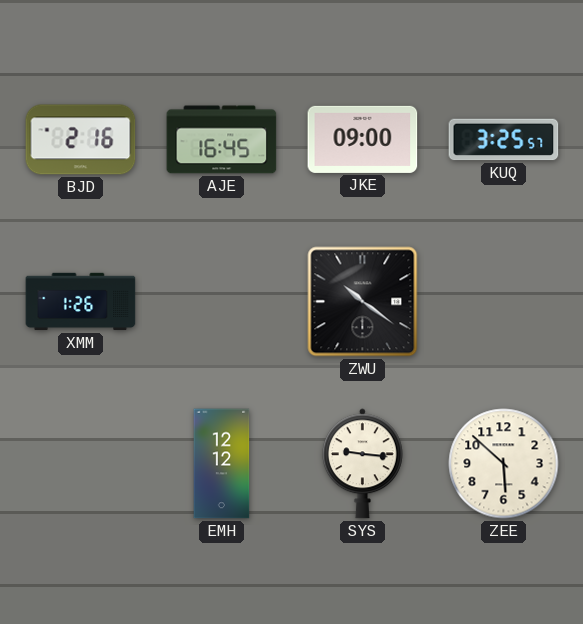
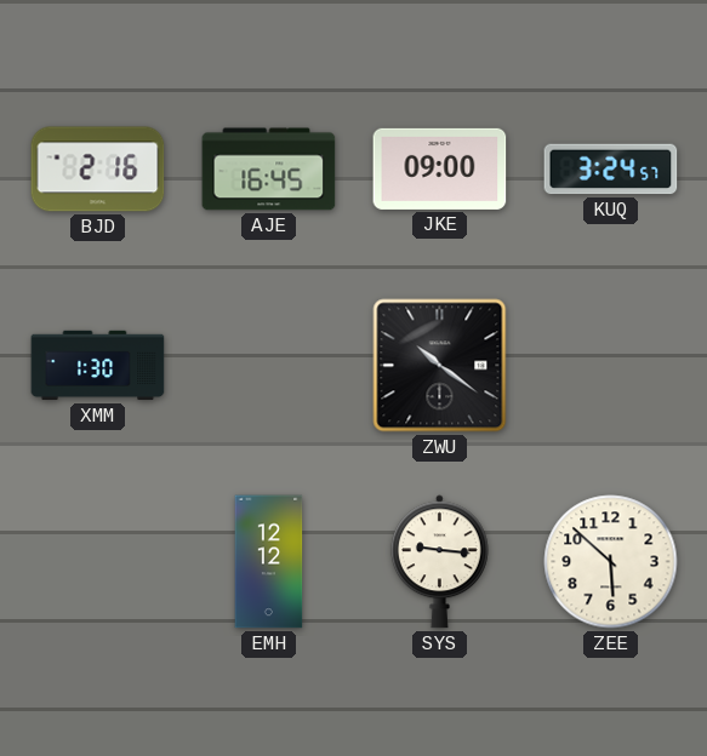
KUQ: 3:25 -> 3:24
XMM: 1:26 -> 1:30
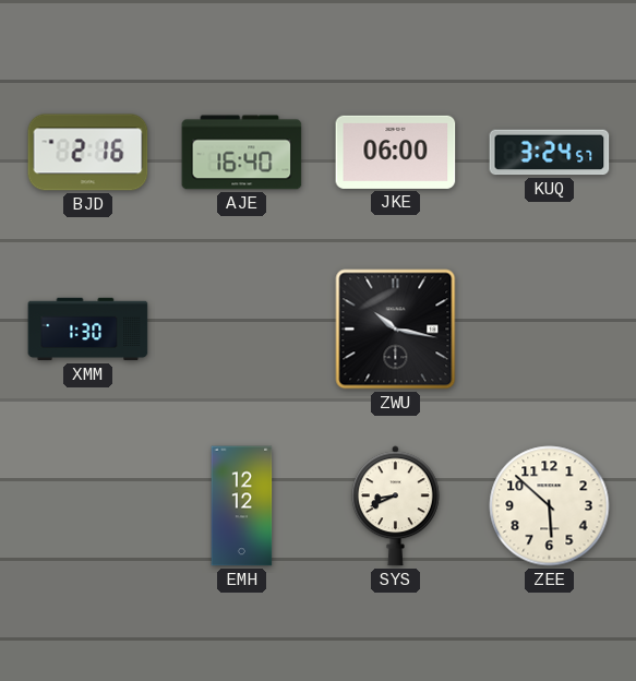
AJE: 16:45 -> 16:40
JKE: 09:00 -> 06:00
ZWU: 10:21 -> 10:17
SYS: 9:16 -> 8:41
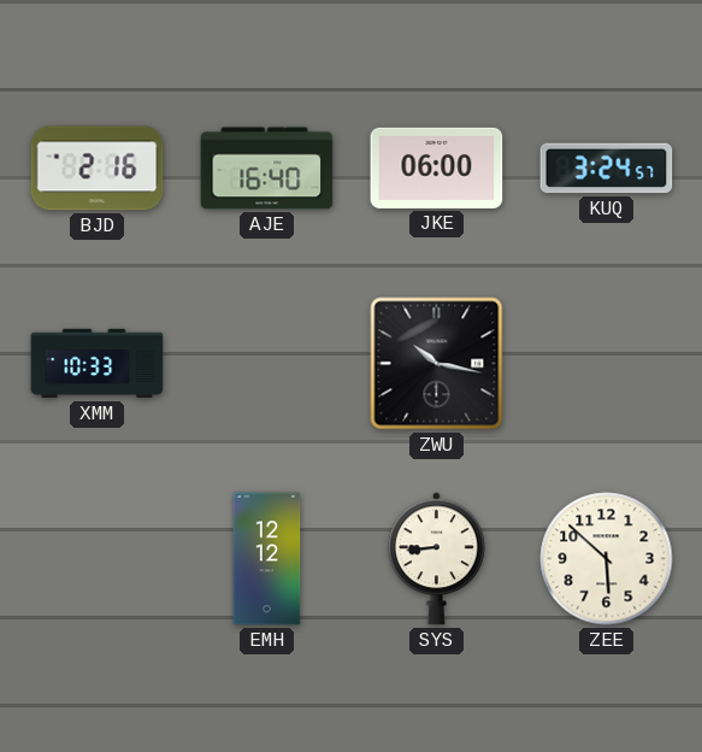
XMM: 1:30 -> 10:33
SYS: 8:41 -> 8:44
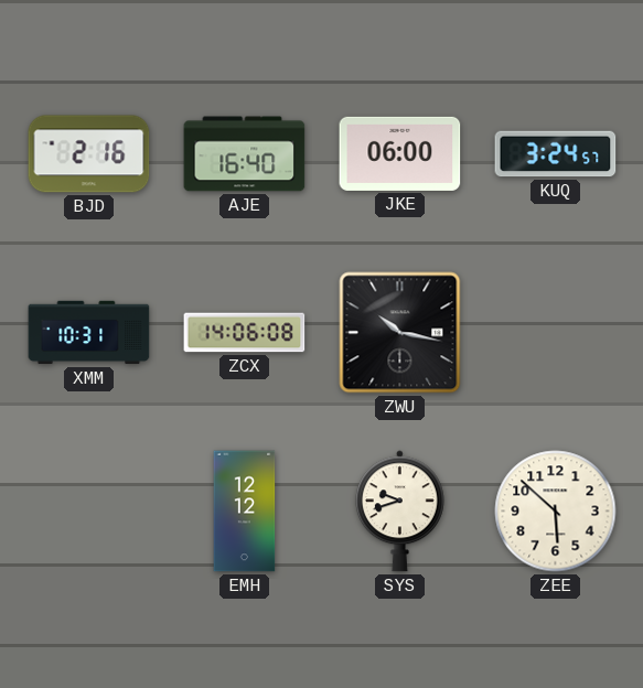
XMM: 10:33 -> 10:31
ZCX: none -> 14:06
SYS: 8:44 -> 9:42
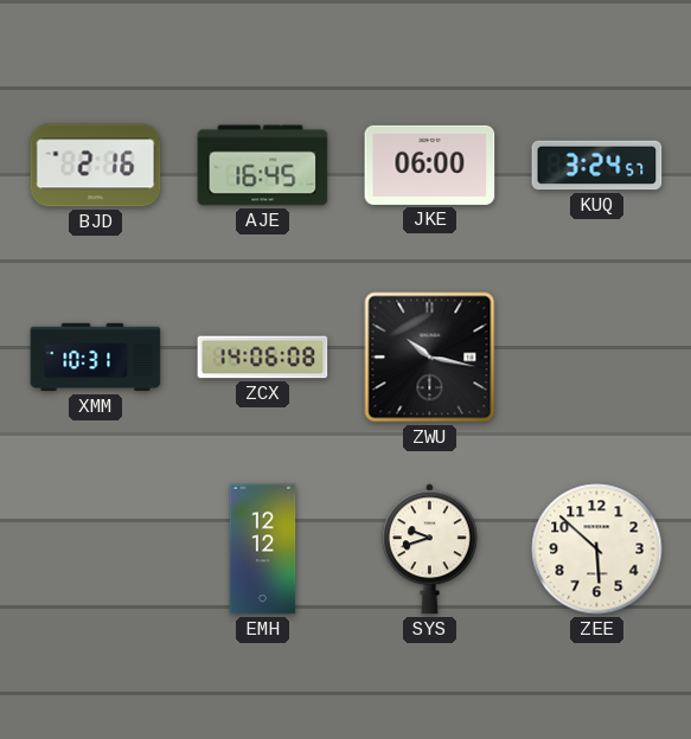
AJE: 16:40 -> 16:45
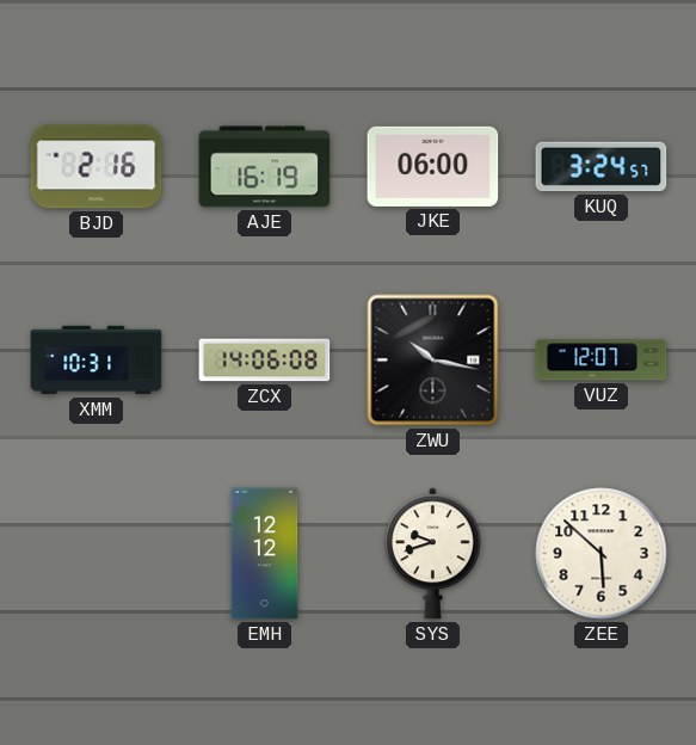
AJE: 16:45 -> 16:19
VUZ: none -> 12:07
